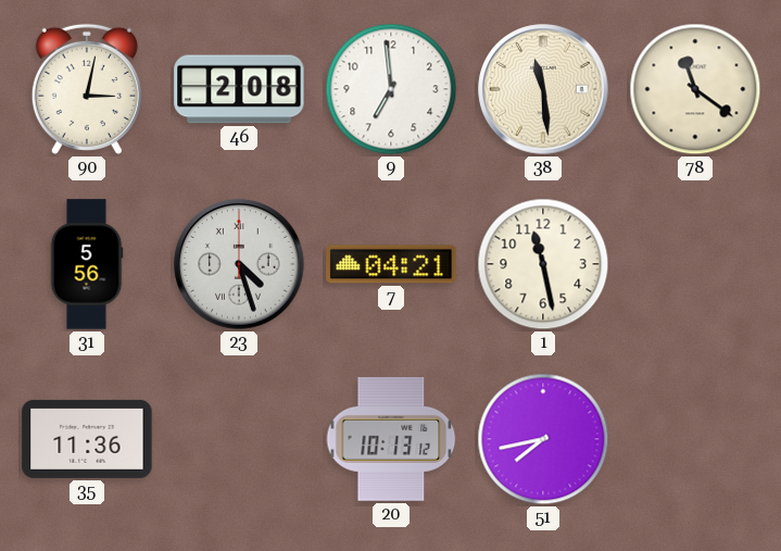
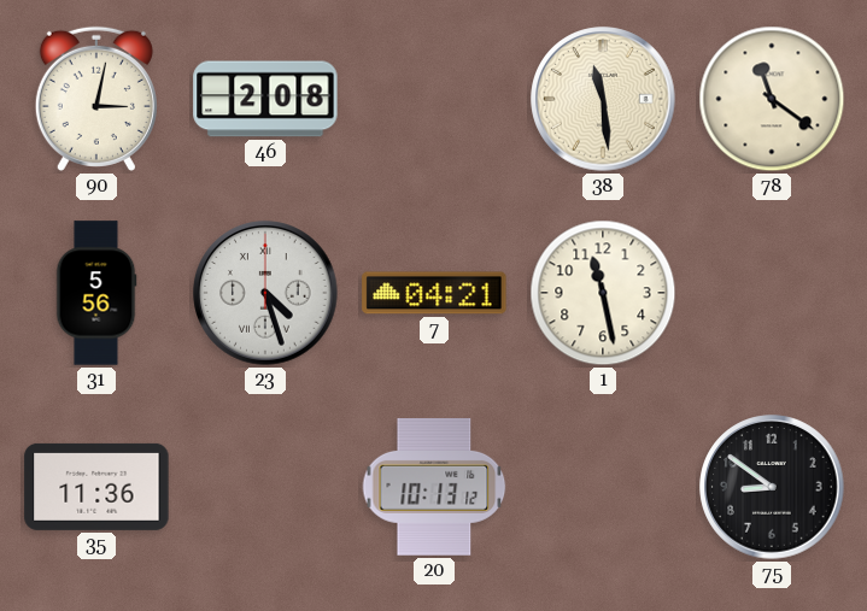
9: 6:59 -> none
51: 7:43 -> none
75: none -> 8:51
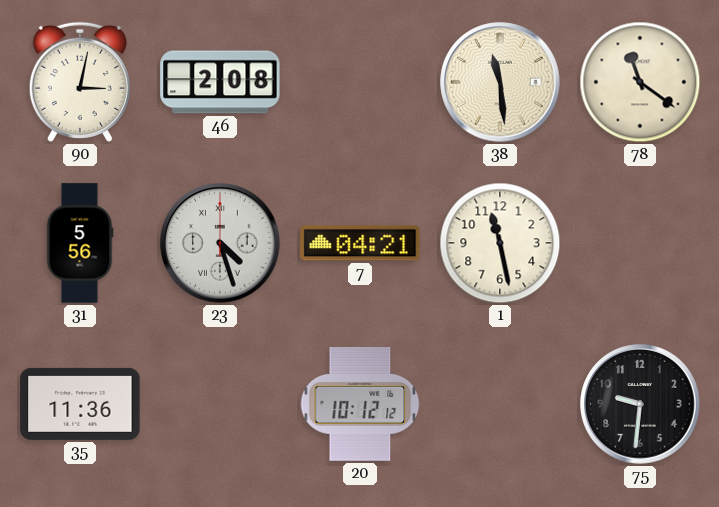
20: 10:13 -> 10:12
75: 8:51 -> 9:31
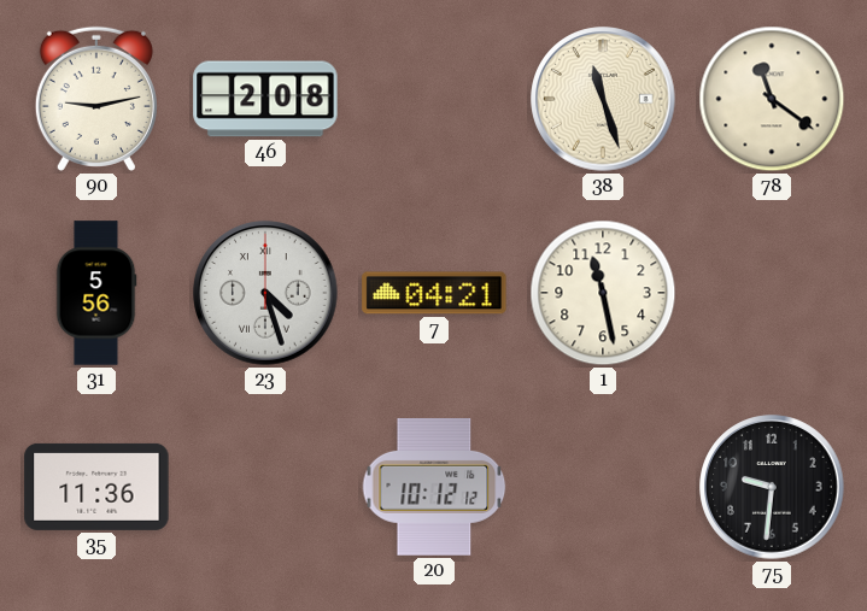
90: 3:02 -> 9:13
38: 11:29 -> 11:27
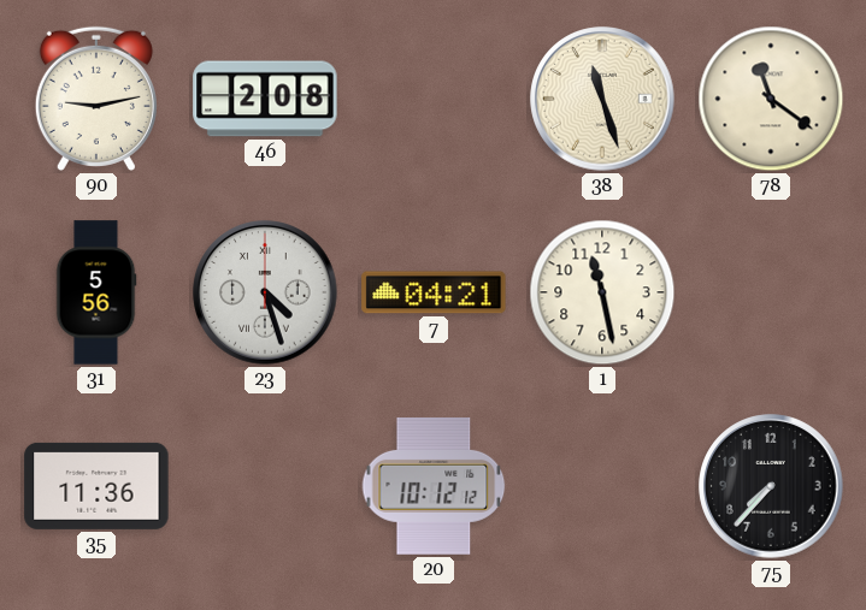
75: 9:31 -> 7:37
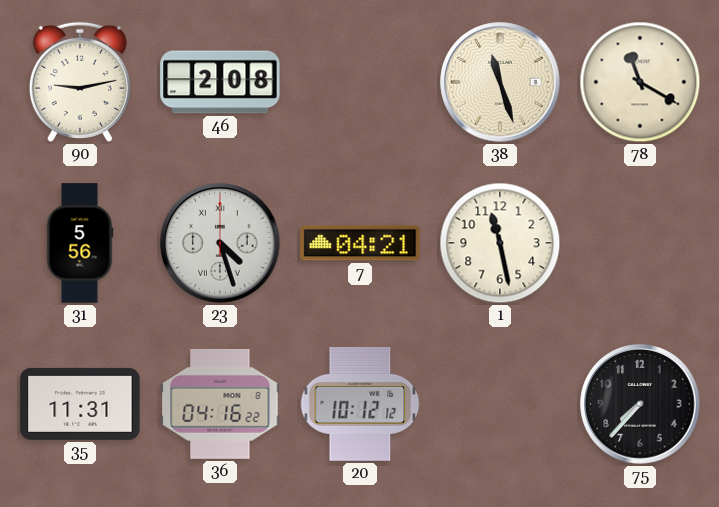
78: 11:21 -> 11:20
35: 11:36 -> 11:31
36: none -> 04:16
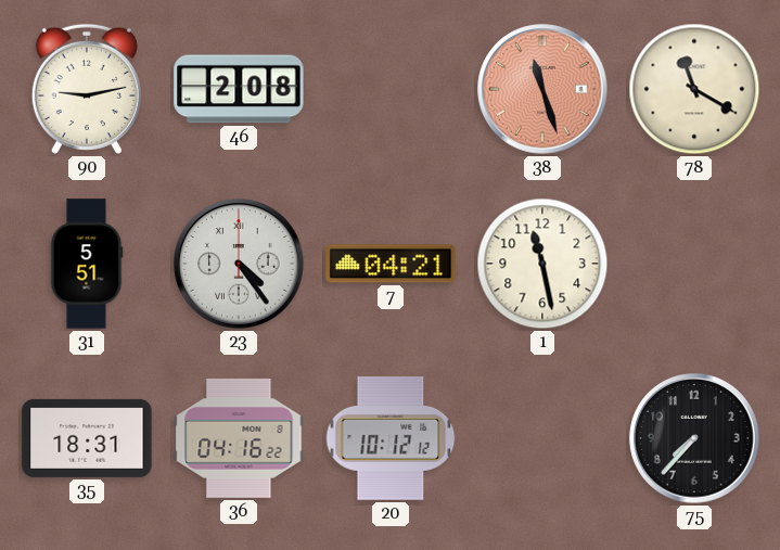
38 dial: cream -> salmon
31: 5:56 -> 5:51
23: 4:27 -> 4:24
35: 11:31 -> 18:31
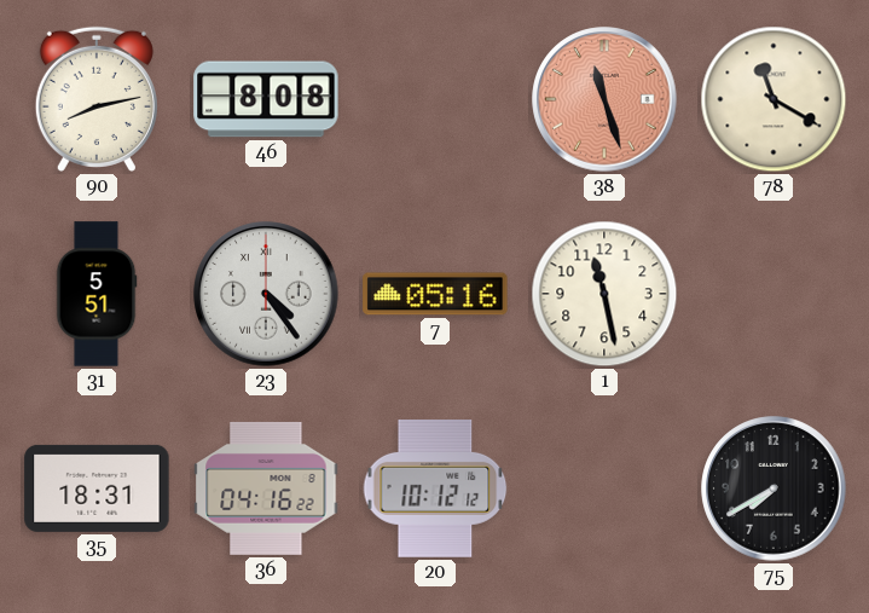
90: 9:13 -> 8:13
46: 2:08 -> 8:08
7: 04:21 -> 05:16
75: 7:37 -> 7:40
